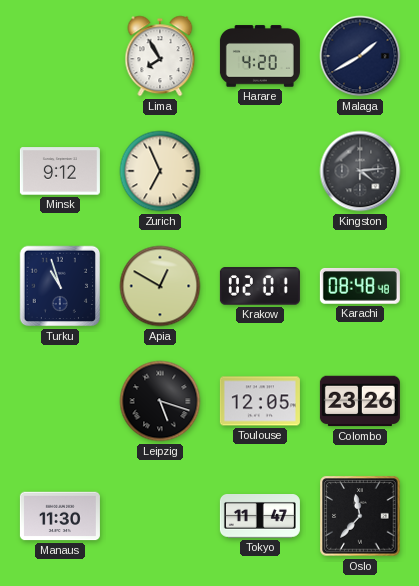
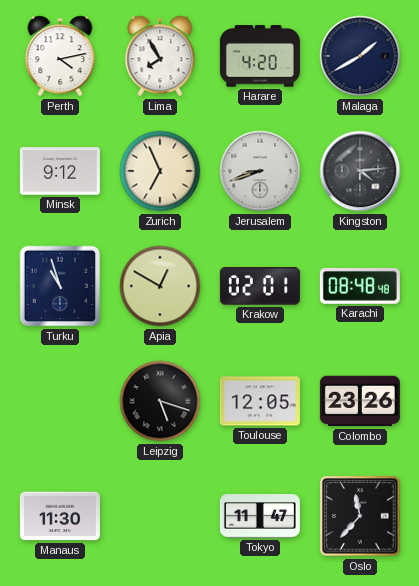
Perth: none -> 4:13
Jerusalem: none -> 8:42
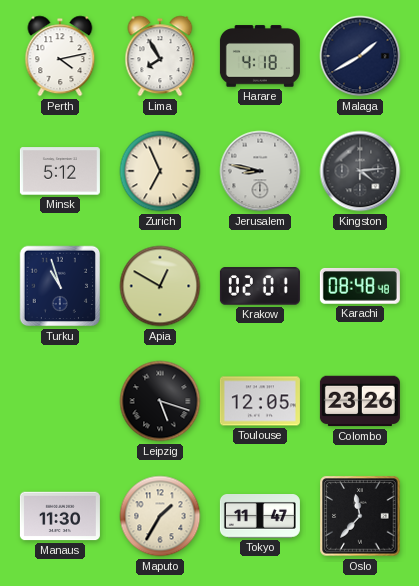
Harare: 4:20 -> 4:18
Minsk: 9:12 -> 5:12
Jerusalem: 8:42 -> 8:47
Maputo: none -> 1:35
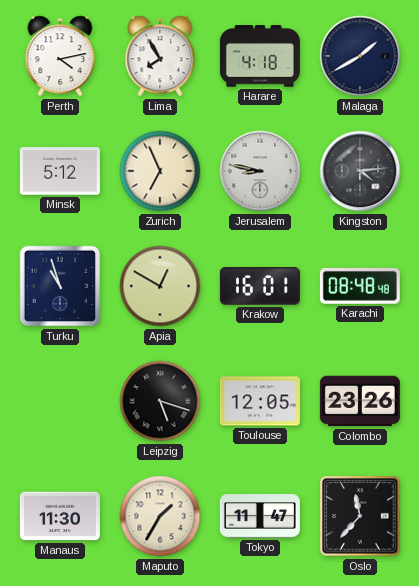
Krakow: 02:01 -> 16:01
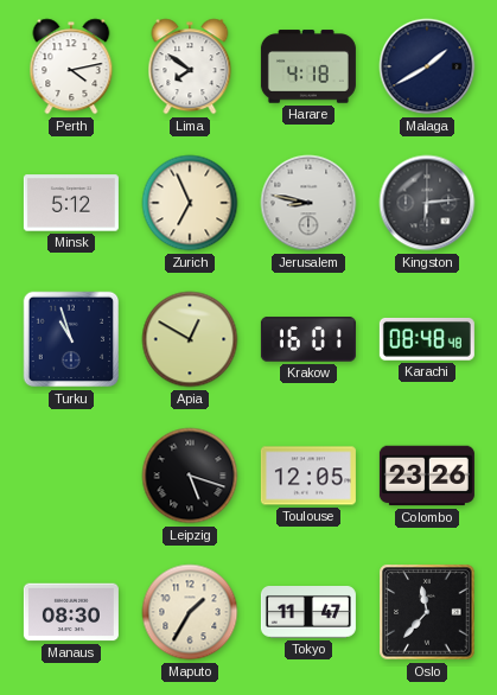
Lima: 7:55 -> 7:51
Kingston: 4:14 -> 6:14
Manaus: 11:30 -> 08:30
